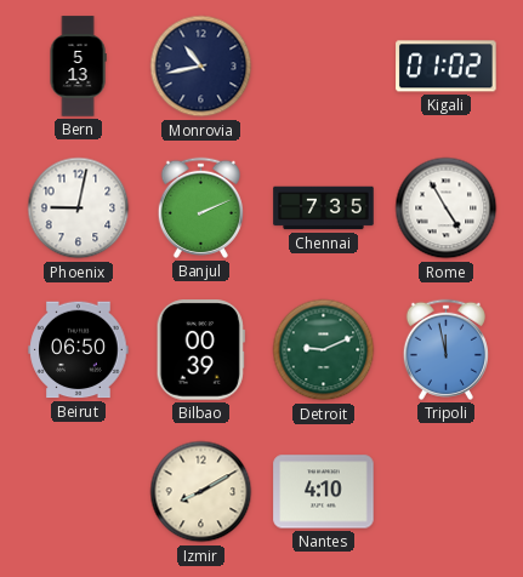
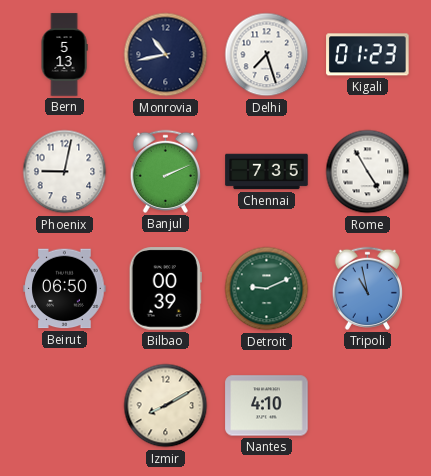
Delhi: none -> 7:27
Kigali: 01:02 -> 01:23
Tripoli: 11:58 -> 10:58
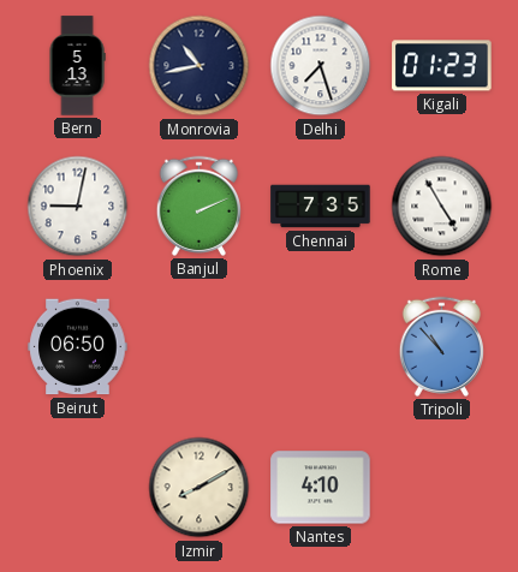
Bilbao: 00:39 -> none
Detroit: 9:11 -> none
Tripoli: 10:58 -> 10:53
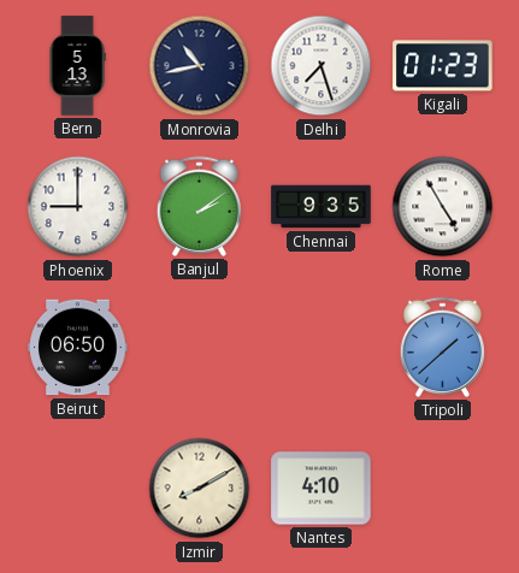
Phoenix: 9:02 -> 9:00
Banjul: 2:11 -> 2:09
Chennai: 7:35 -> 9:35
Tripoli: 10:53 -> 1:38
